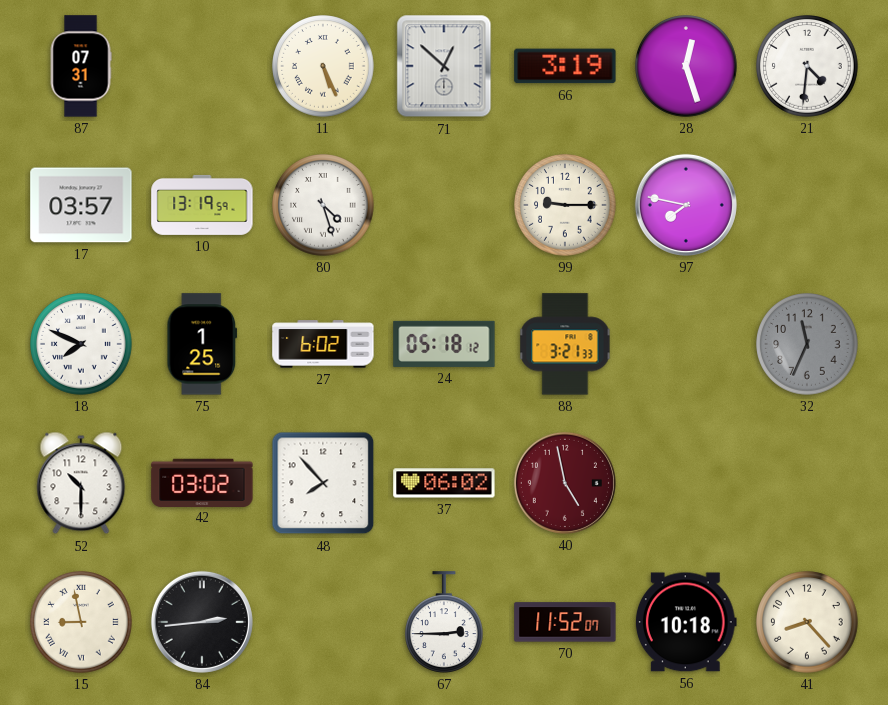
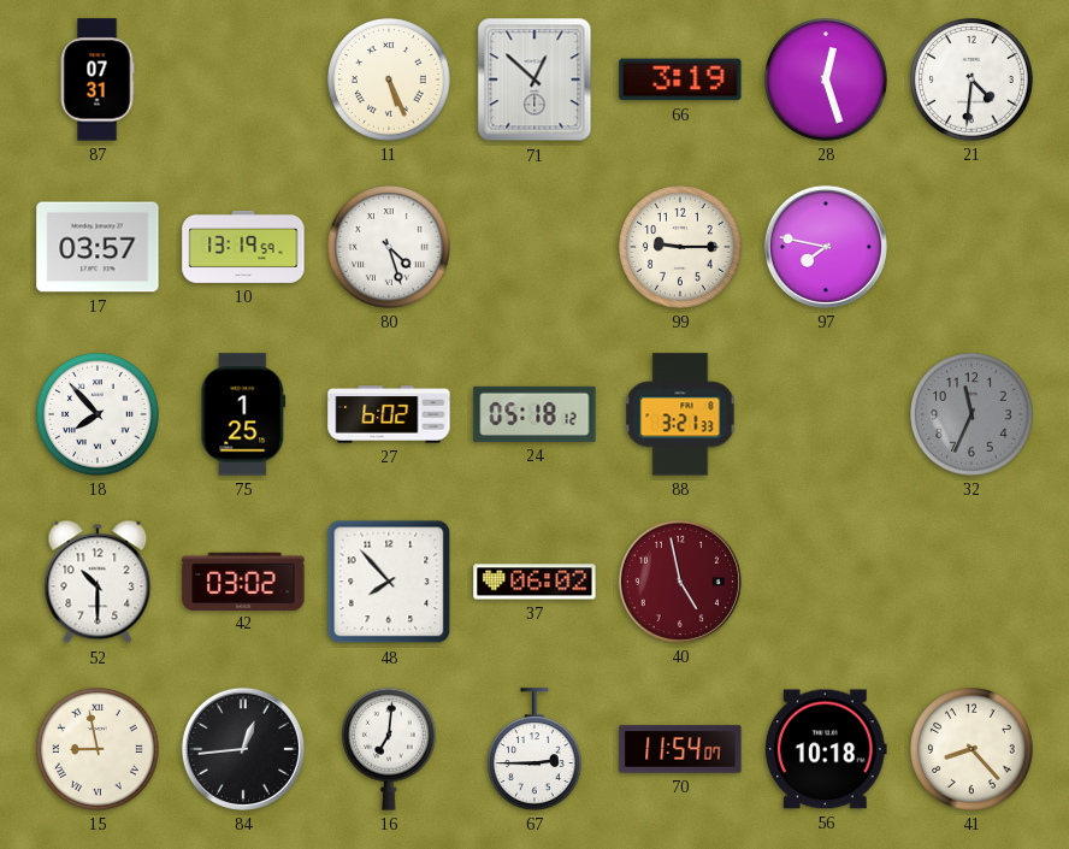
18: 7:49 -> 7:53
84: 2:44 -> 12:44
16: none -> 7:01
70: 11:52 -> 11:54
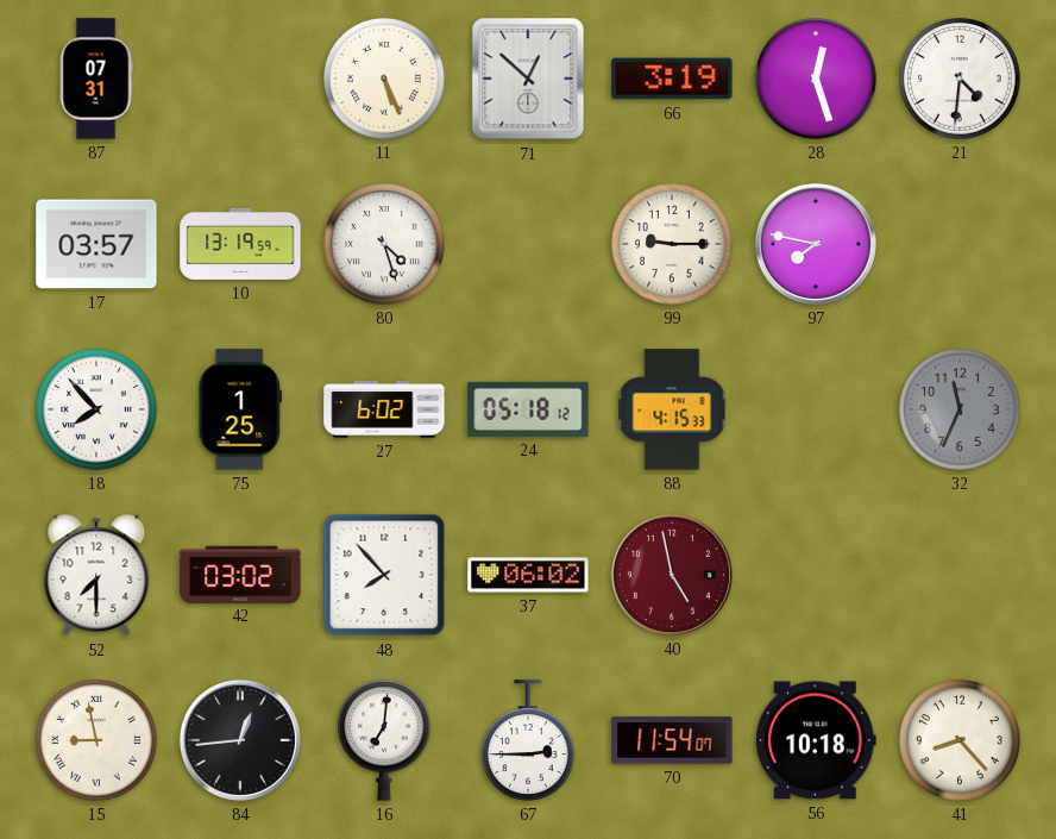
88: 3:21 -> 4:15
52: 10:30 -> 7:30
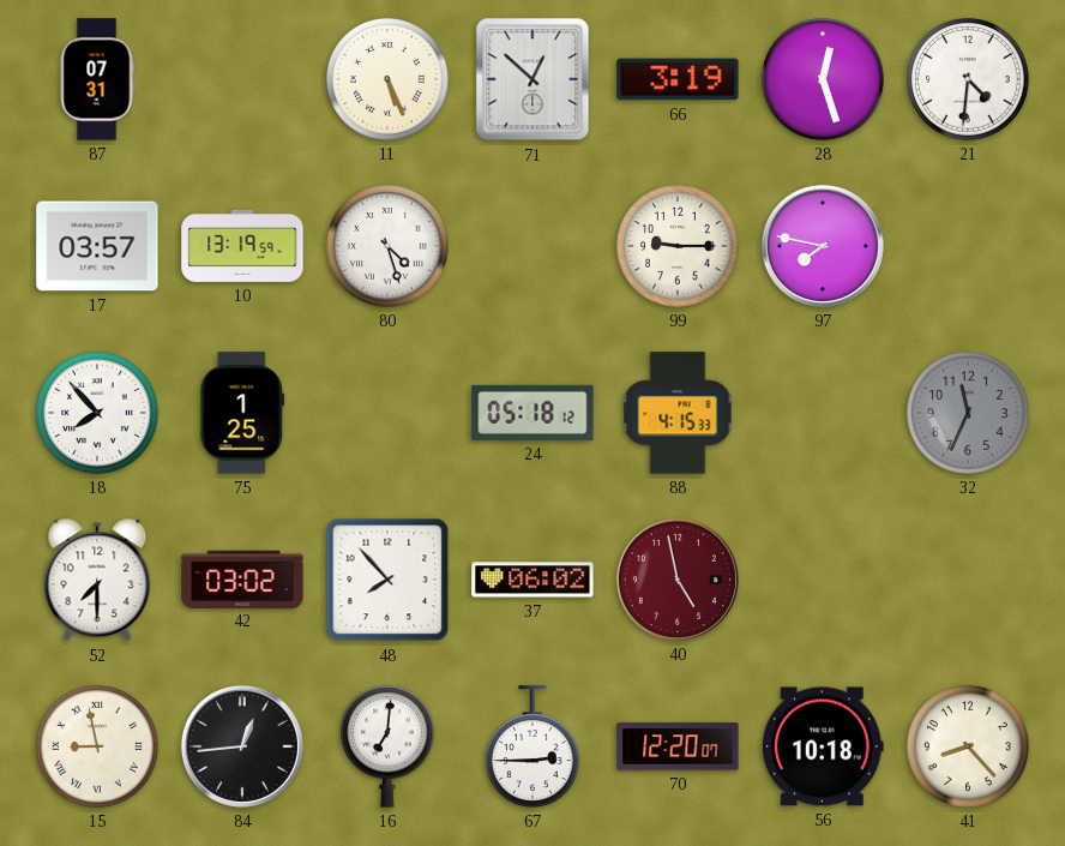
27: 6:02 -> none
70: 11:54 -> 12:20
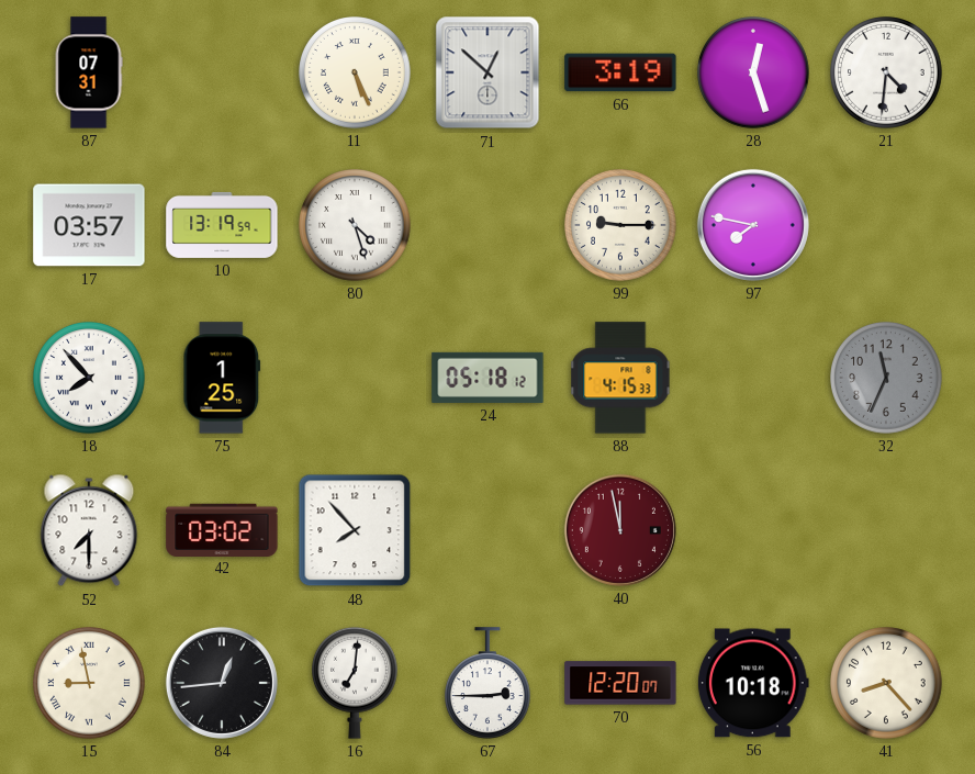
37: 06:02 -> none
40: 4:58 -> 11:58
